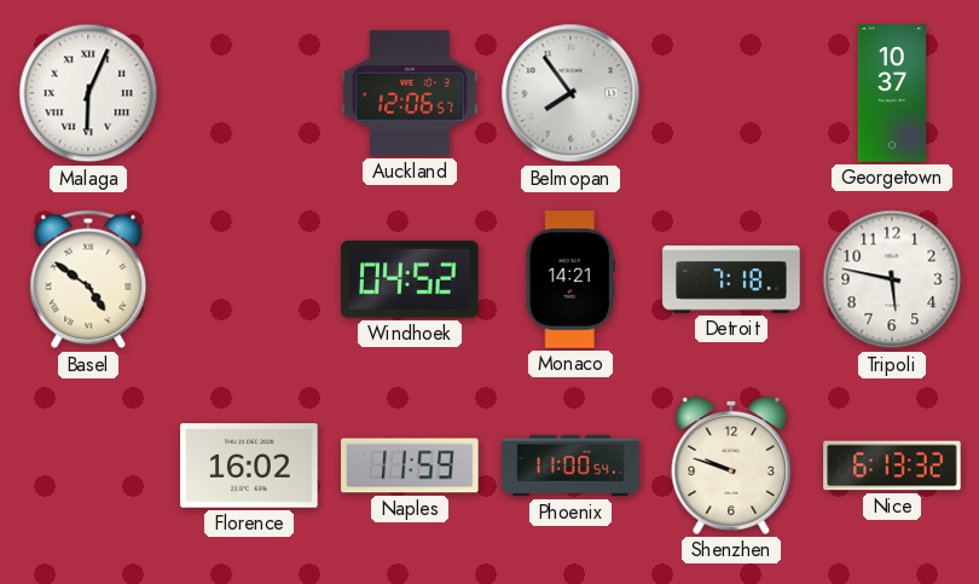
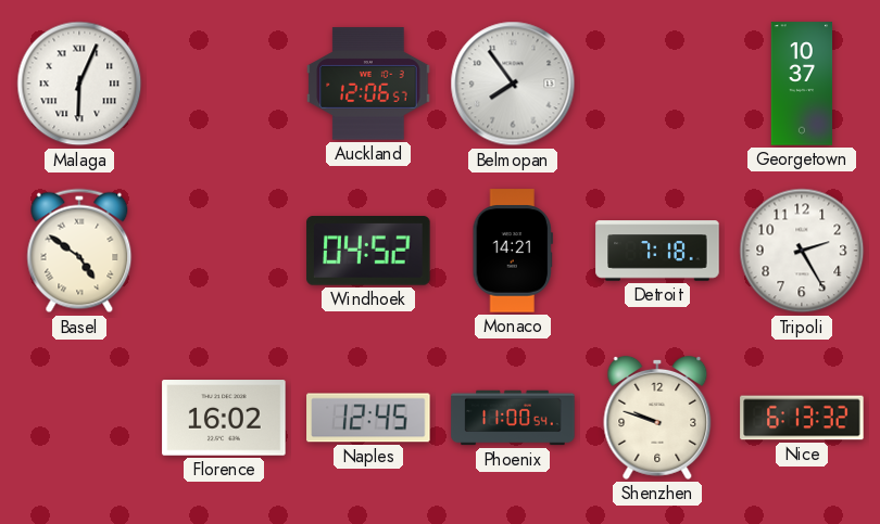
Tripoli: 5:47 -> 2:25
Naples: 11:59 -> 12:45
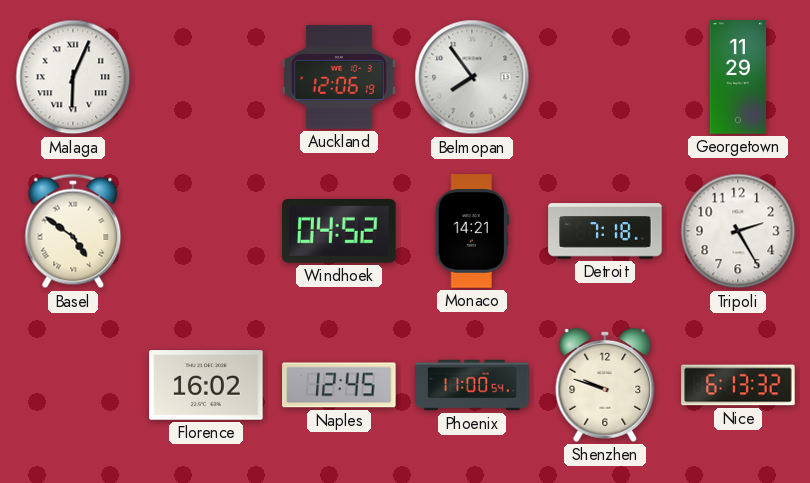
Auckland: 12:06:57 -> 12:06:19
Georgetown: 10:37 -> 11:29
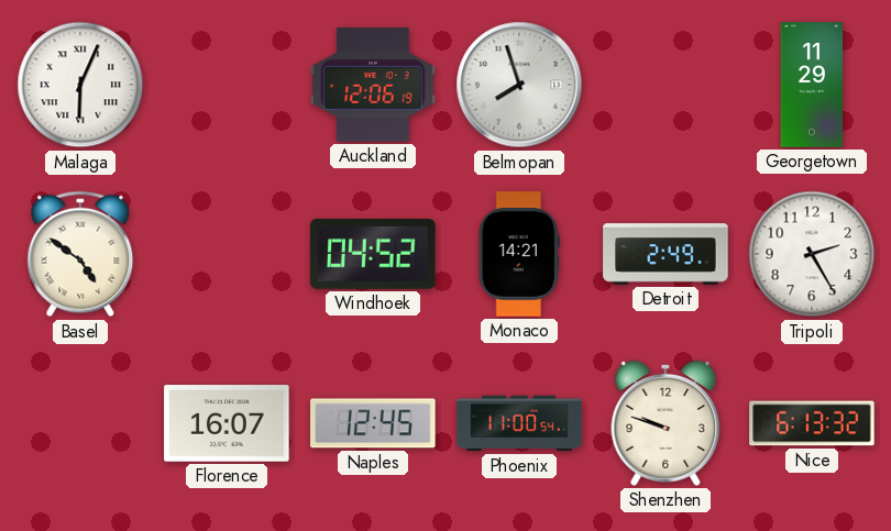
Belmopan: 7:54 -> 7:57
Detroit: 7:18 -> 2:49
Florence: 16:02 -> 16:07
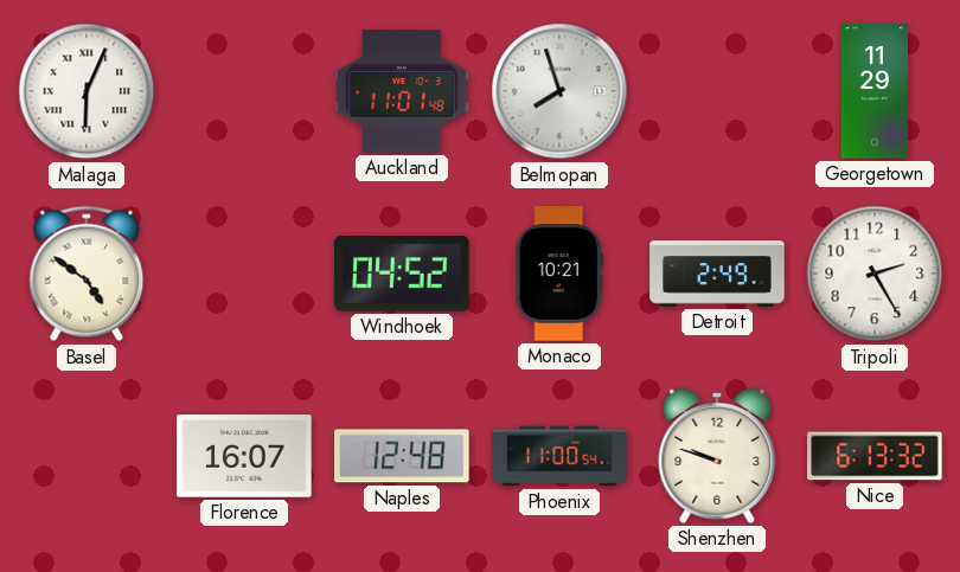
Auckland: 12:06 -> 11:01
Monaco: 14:21 -> 10:21
Naples: 12:45 -> 12:48
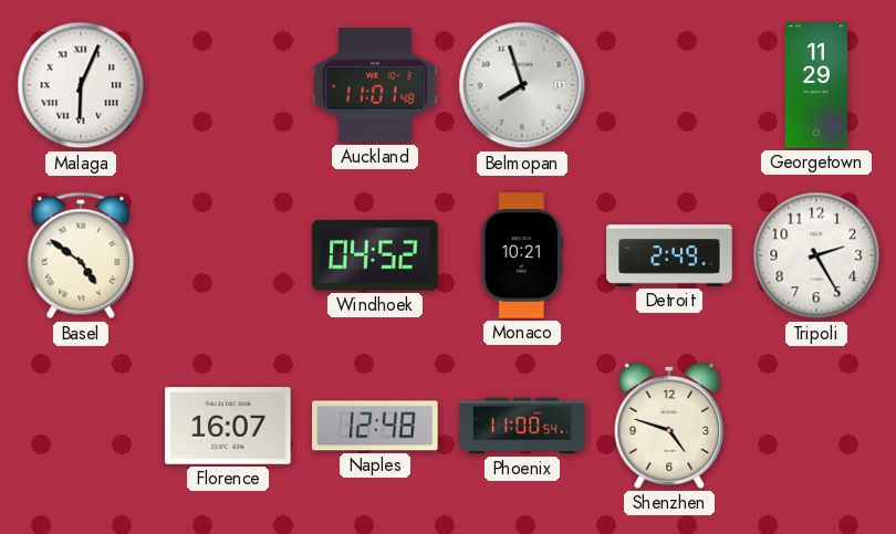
Shenzhen: 9:48 -> 4:48
Nice: 6:13 -> none
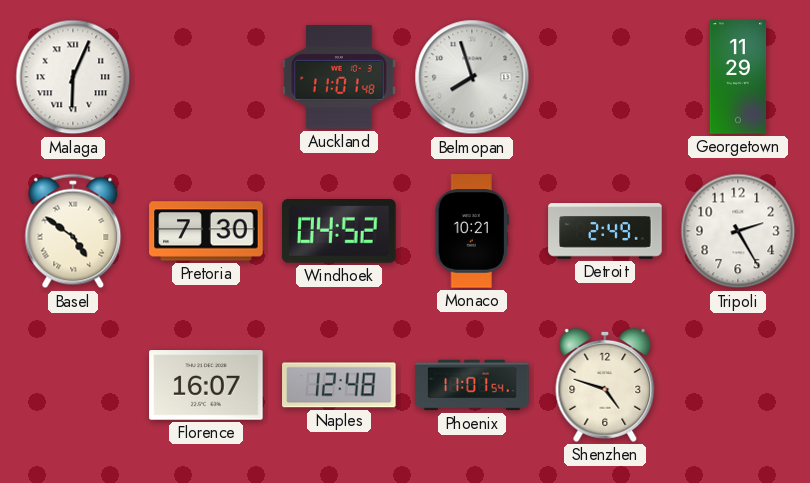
Pretoria: none -> 7:30
Phoenix: 11:00 -> 11:01
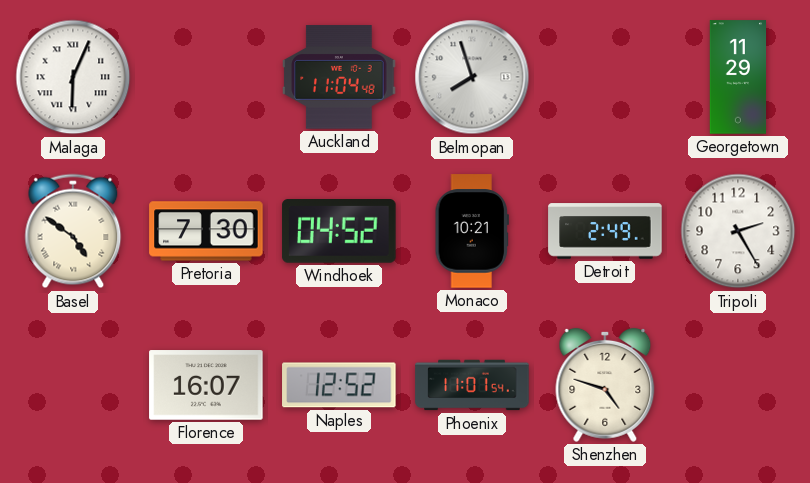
Auckland: 11:01 -> 11:04
Naples: 12:48 -> 12:52
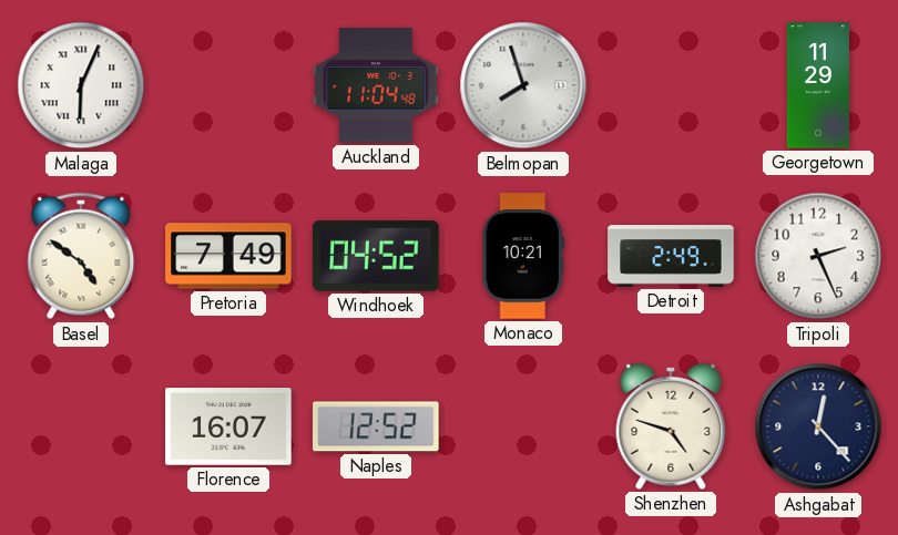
Pretoria: 7:30 -> 7:49
Tripoli: 2:25 -> 2:26
Phoenix: 11:01 -> none
Ashgabat: none -> 12:23
